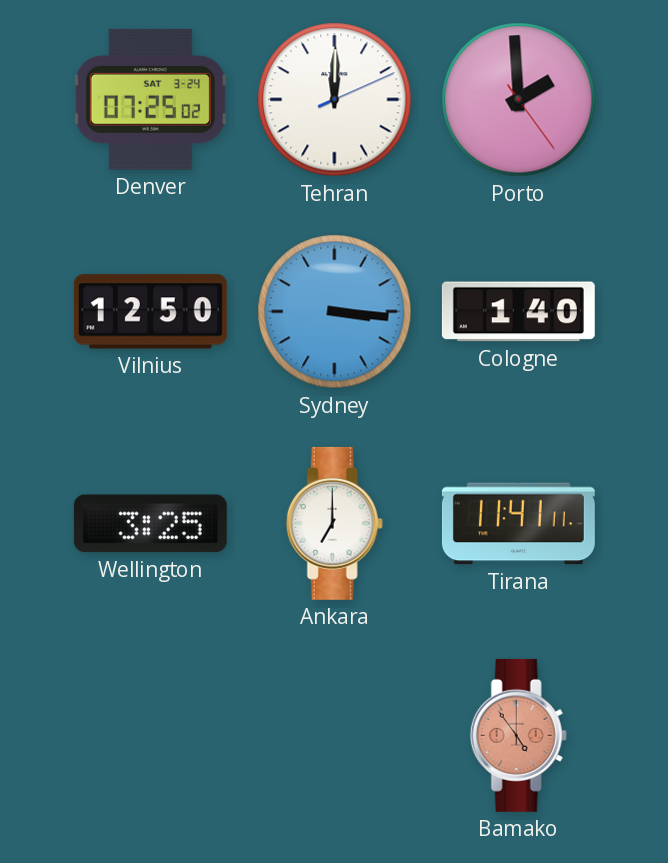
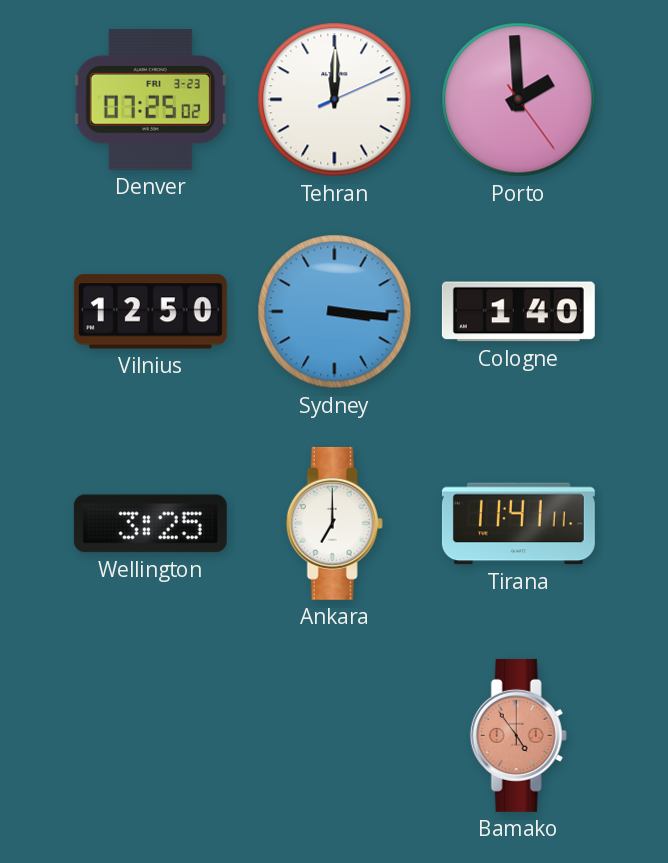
Denver date: SAT 3-24 -> FRI 3-23
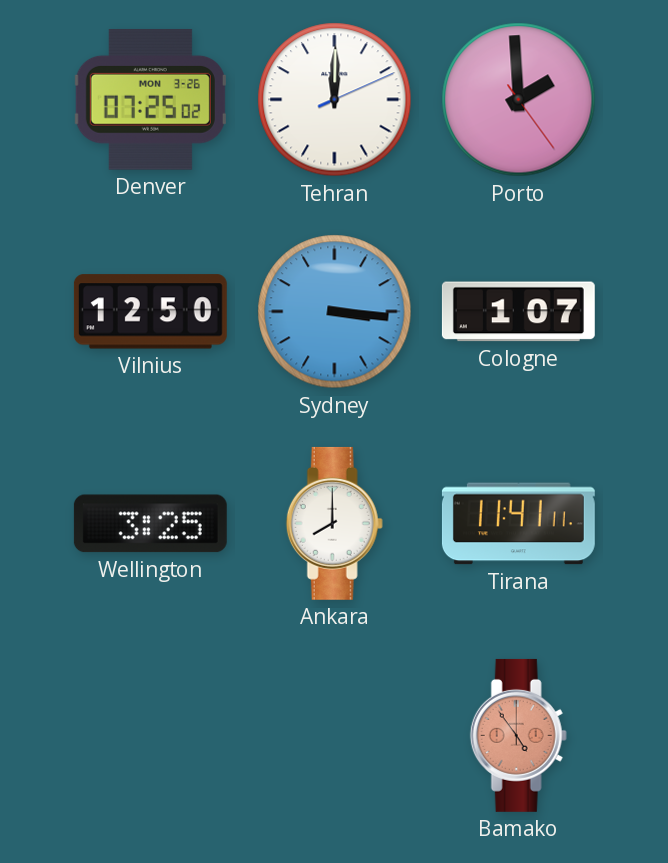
Denver date: FRI 3-23 -> MON 3-26
Cologne: 1:40 -> 1:07
Ankara: 7:00 -> 8:00
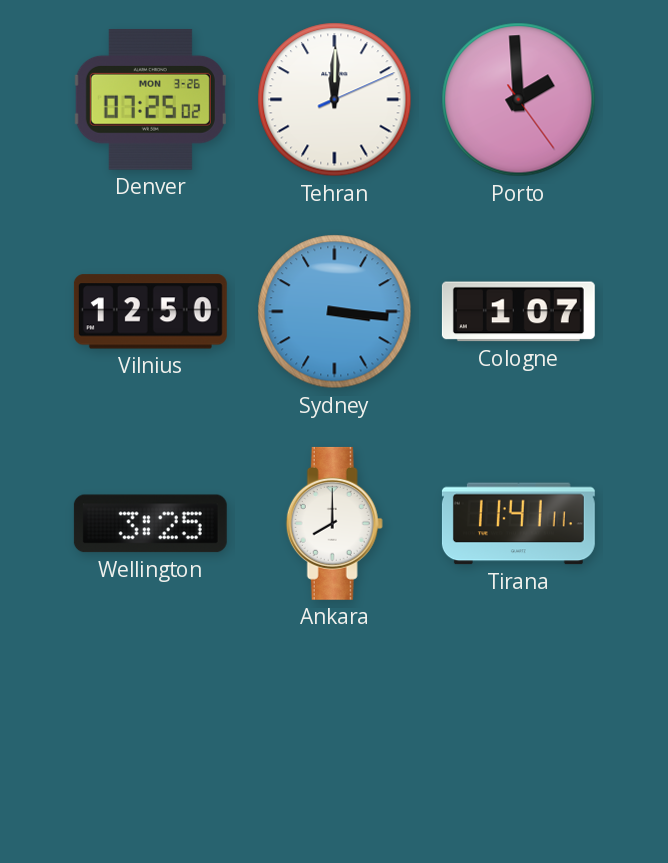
Bamako: 4:54 -> none
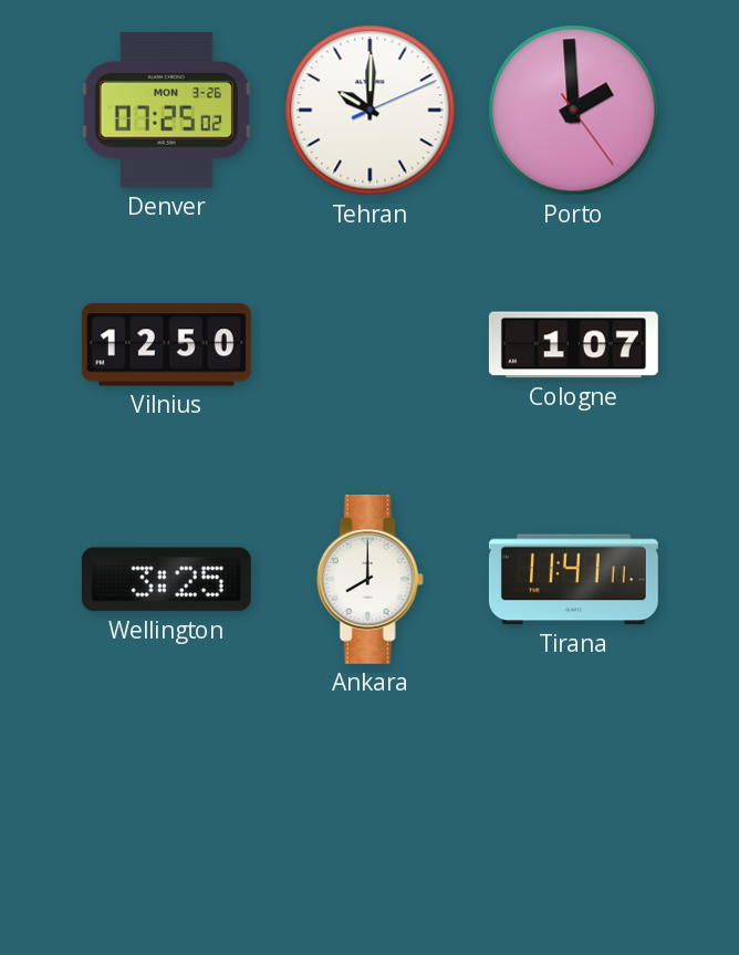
Tehran: 12:00 -> 10:00
Sydney: 3:16 -> none
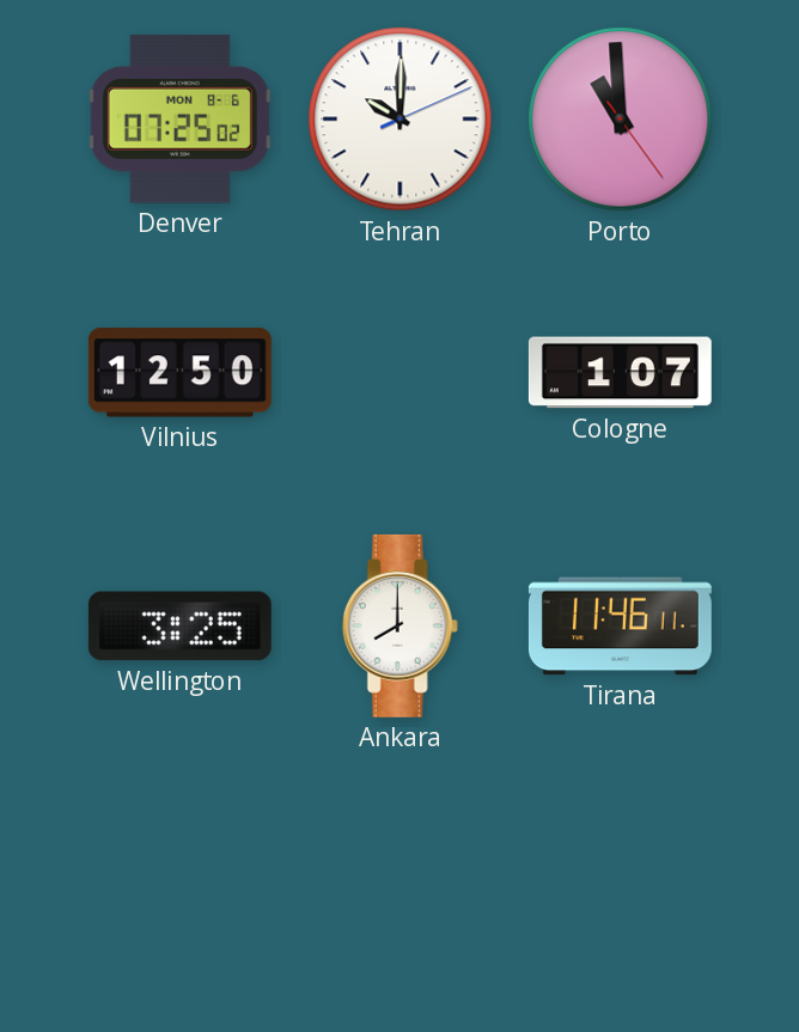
Denver date: MON 3-26 -> MON 8-6
Porto: 1:59 -> 10:59
Tirana: 11:41 -> 11:46
